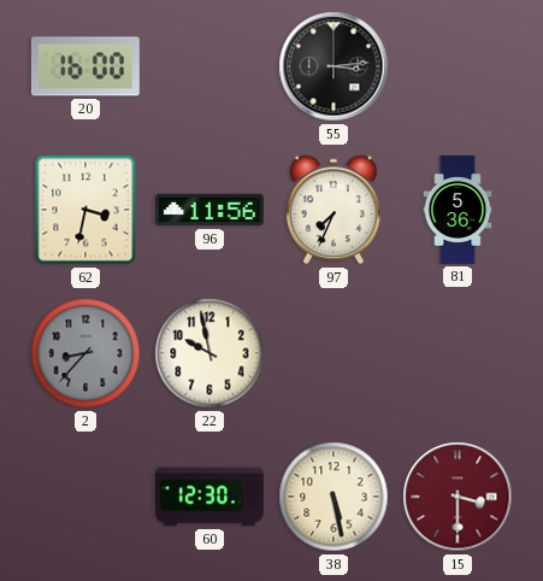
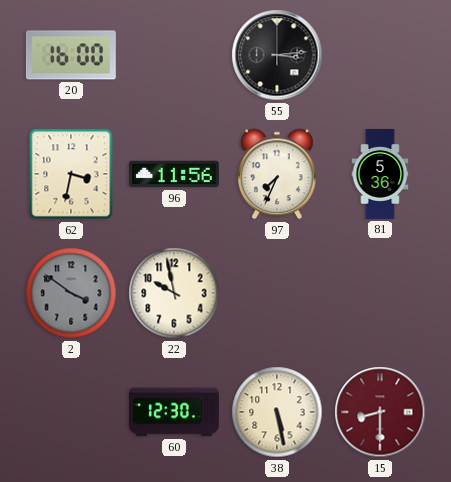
2: 8:37 -> 3:51
15: 3:30 -> 8:30
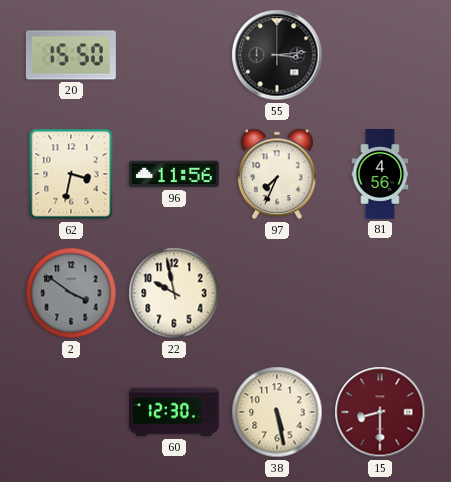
20: 16:00 -> 15:50
81: 5:36 -> 4:56
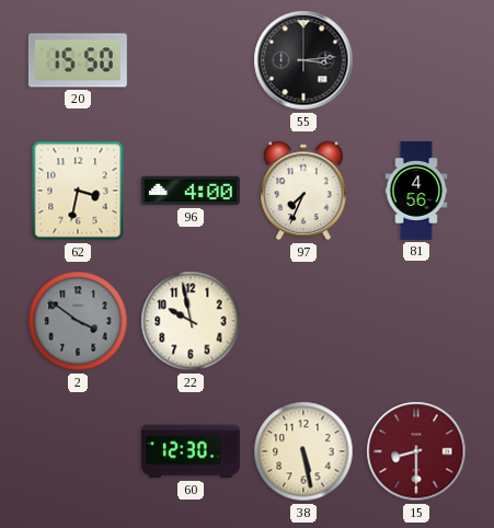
96: 11:56 -> 4:00
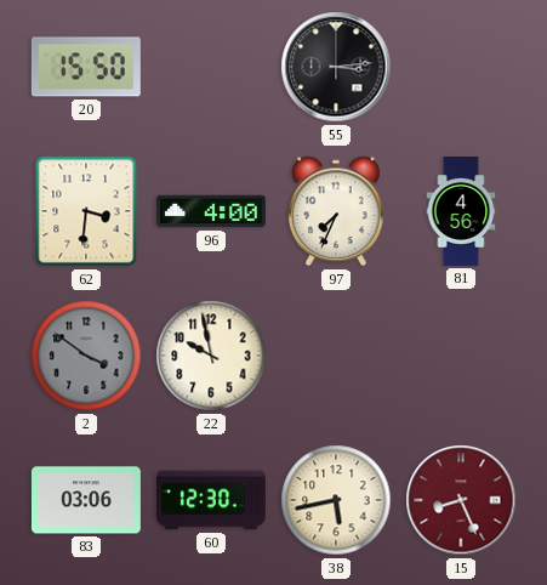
62: 3:32 -> 3:31
83: none -> 03:06
38: 5:28 -> 5:43
15: 8:30 -> 8:26
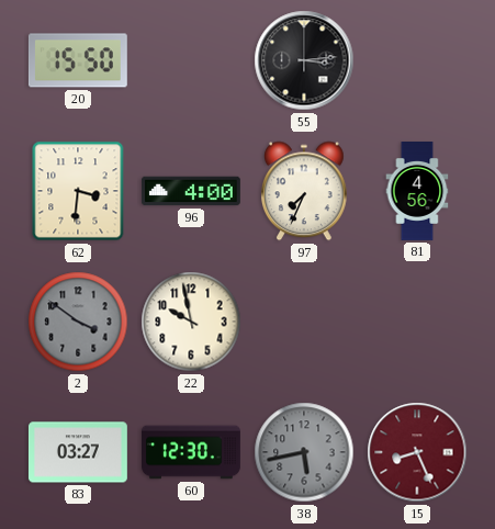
83: 03:06 -> 03:27
38 dial: cream -> grey
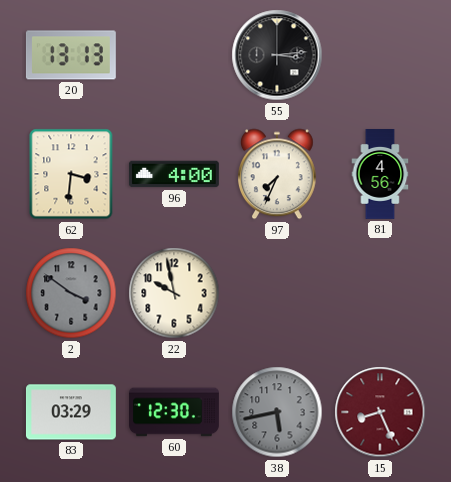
20: 15:50 -> 13:13
83: 03:27 -> 03:29
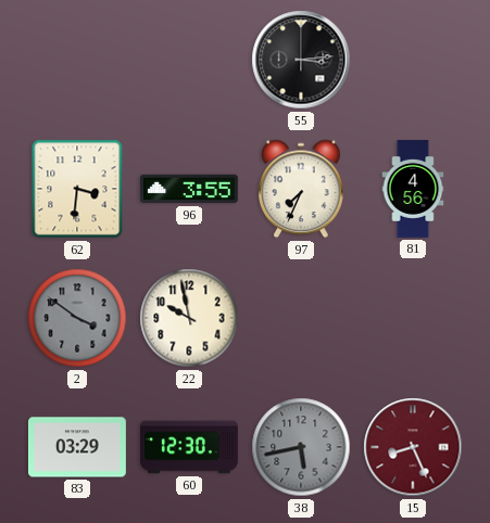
20: 13:13 -> none
96: 4:00 -> 3:55
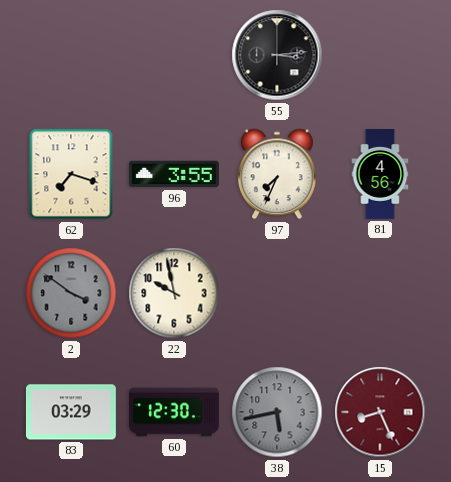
62: 3:31 -> 7:18
